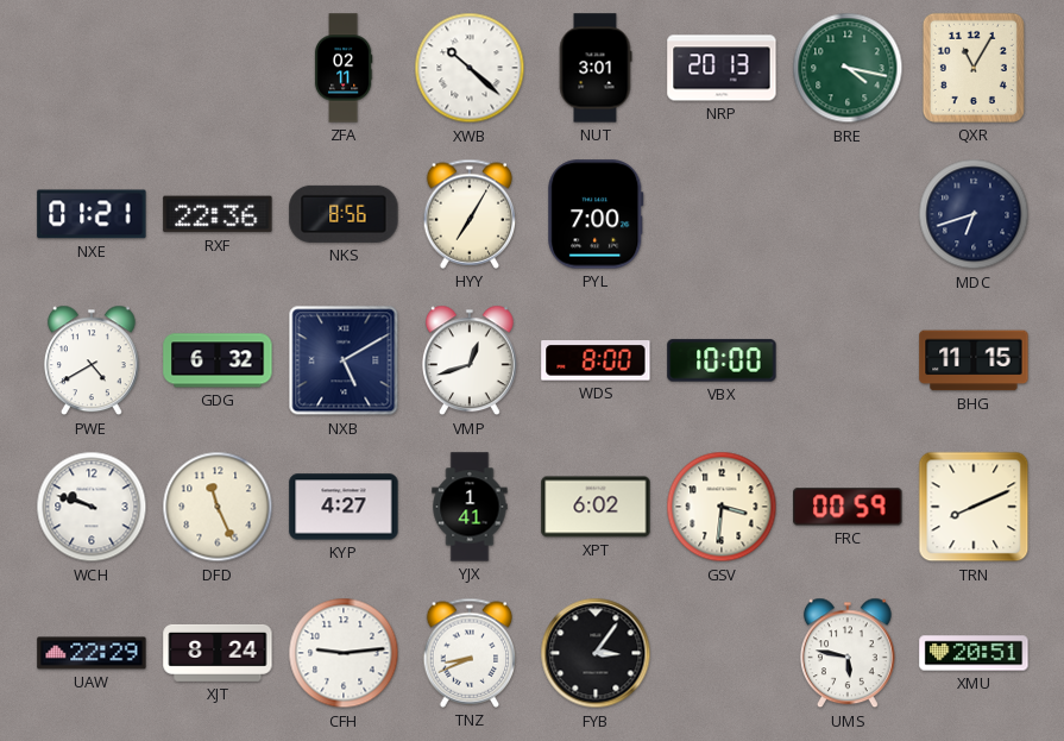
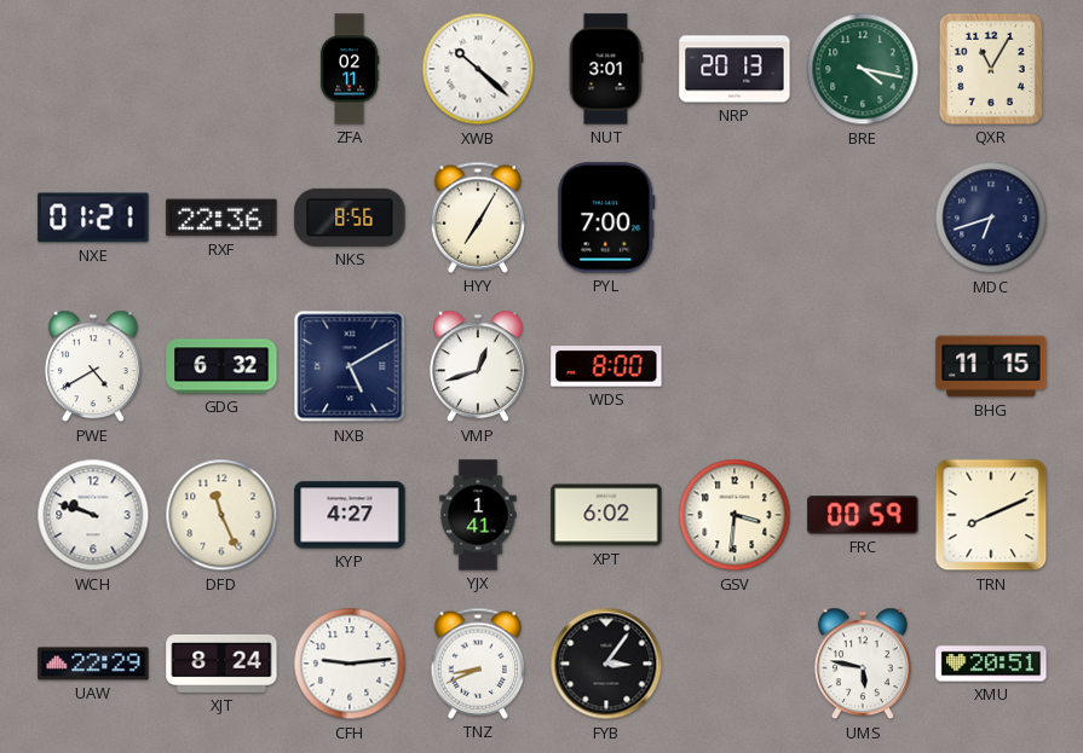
VBX: 10:00 -> none
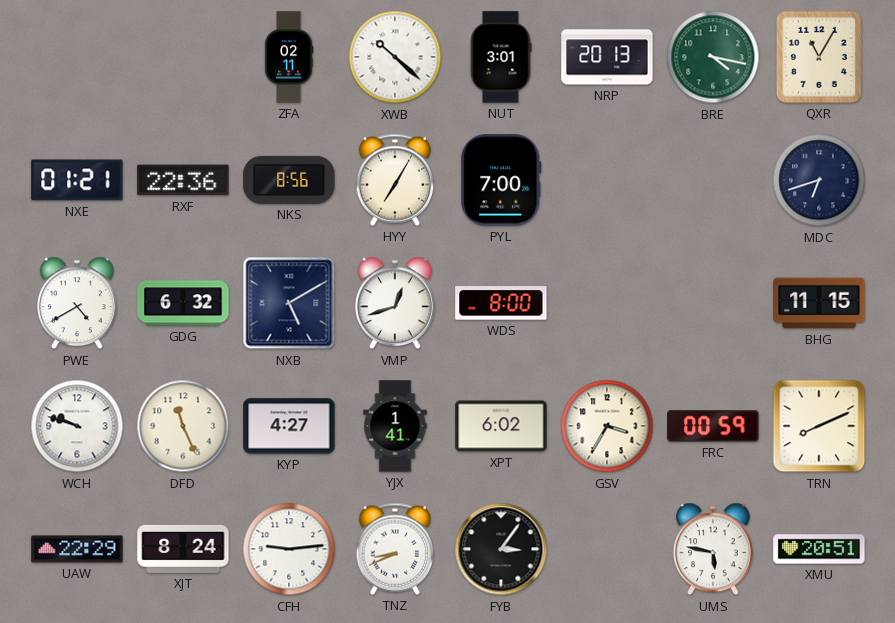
GSV: 3:31 -> 3:35
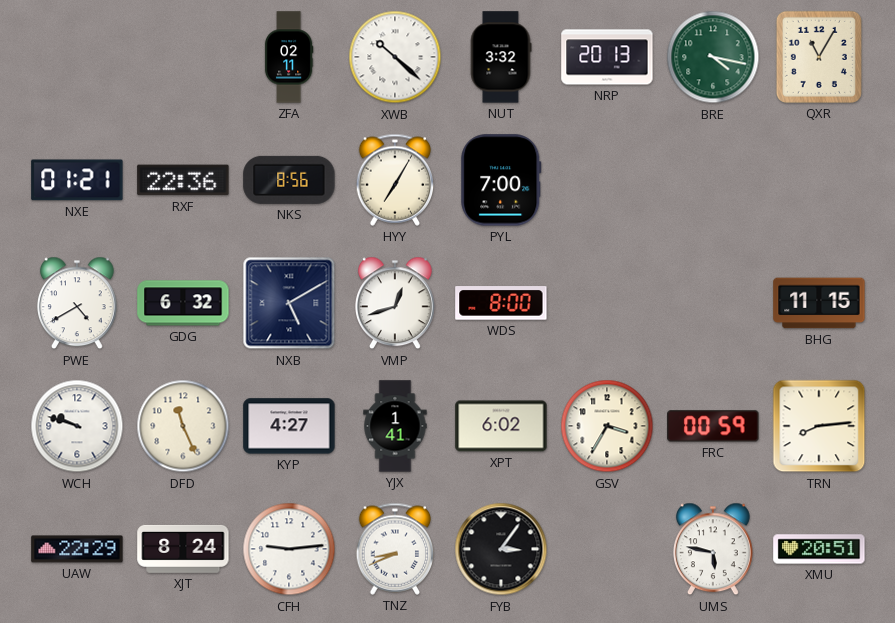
NUT: 3:01 -> 3:32
MDC: 6:42 -> none
TRN: 8:11 -> 8:14
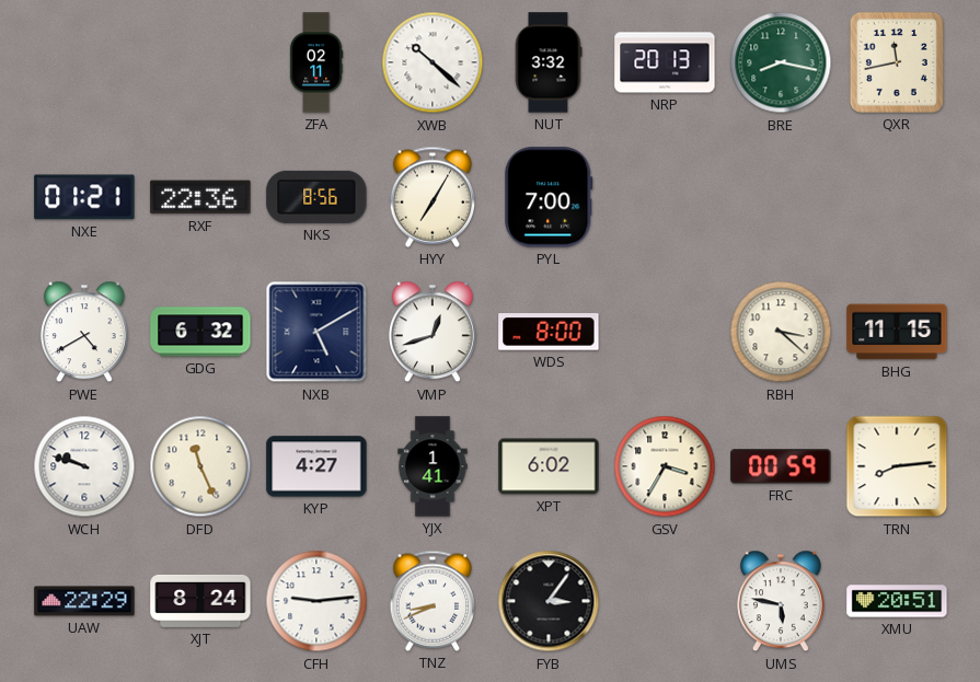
BRE: 4:17 -> 8:17
QXR: 11:05 -> 11:43
RBH: none -> 3:22
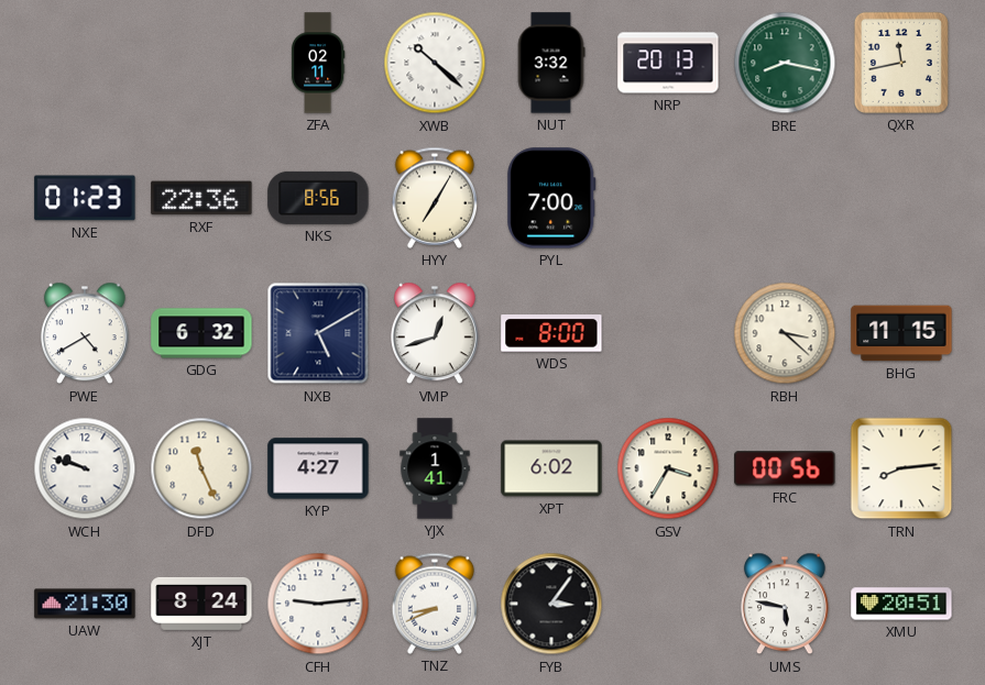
NXE: 01:21 -> 01:23
FRC: 00:59 -> 00:56
UAW: 22:29 -> 21:30
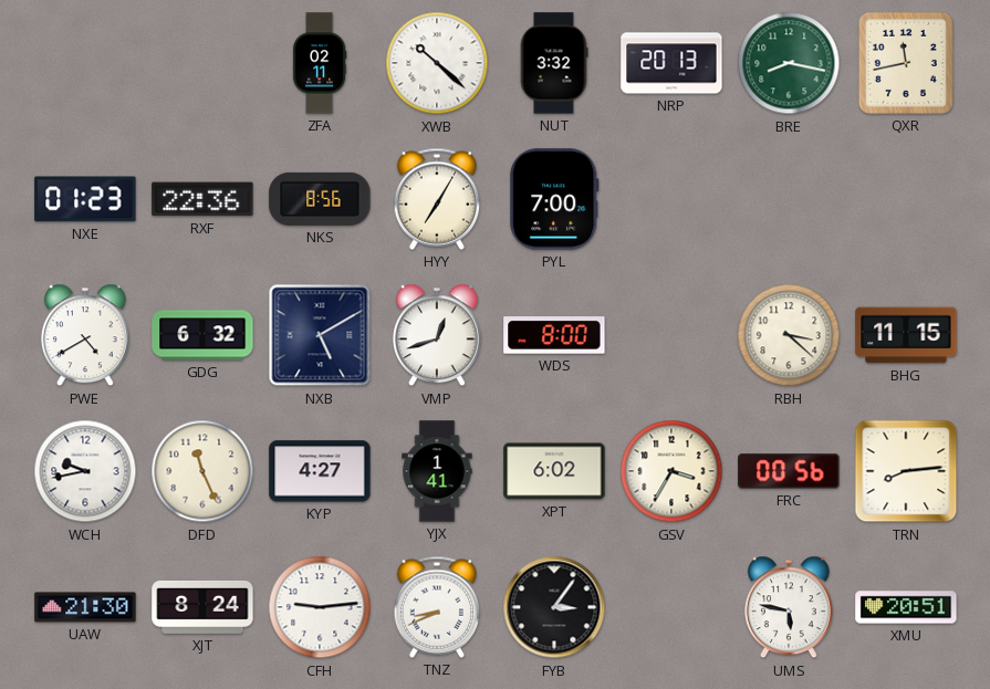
WCH: 9:48 -> 9:43
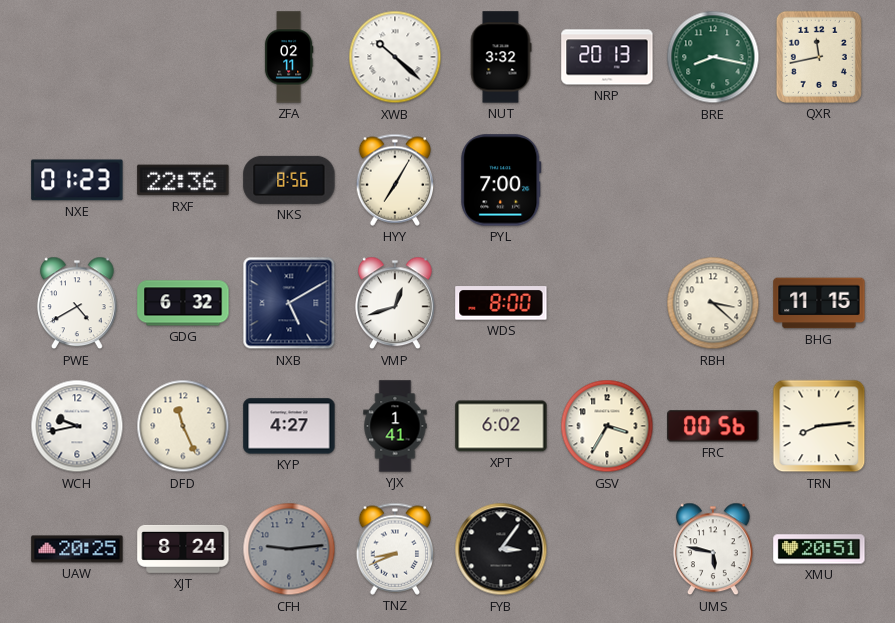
UAW: 21:30 -> 20:25
CFH dial: white -> grey
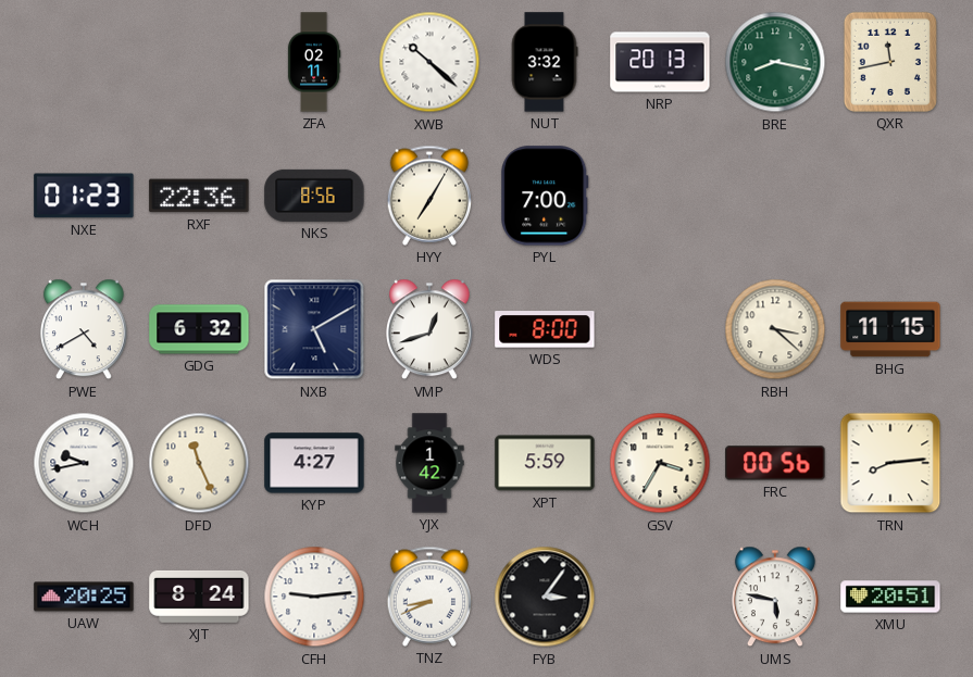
YJX: 1:41 -> 1:42
XPT: 6:02 -> 5:59
CFH dial: grey -> white
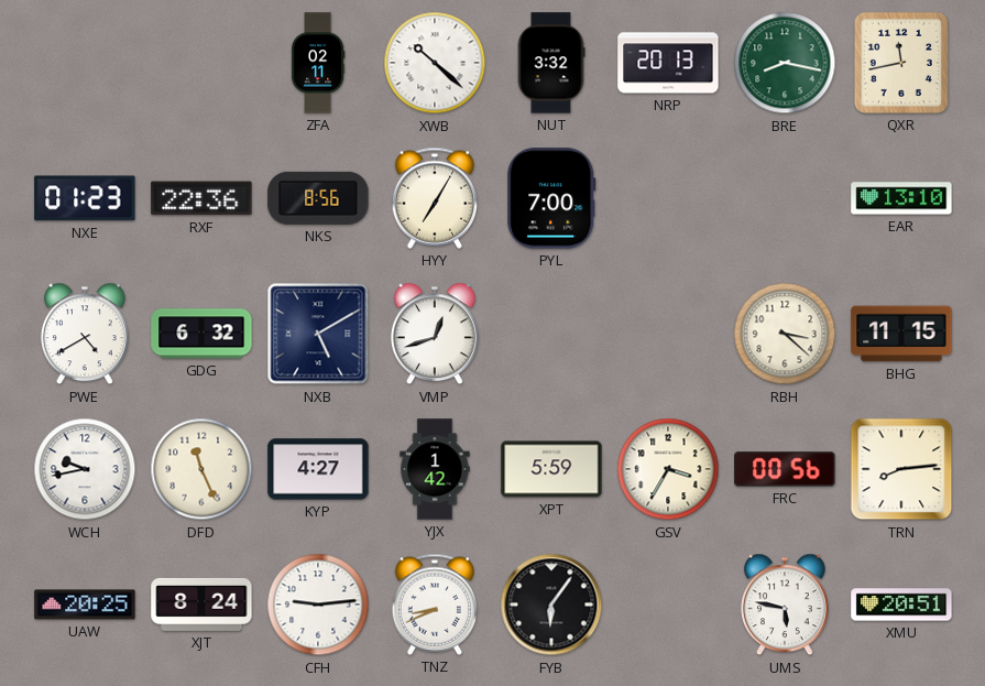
EAR: none -> 13:10
WDS: 8:00 -> none
FYB: 3:06 -> 6:06
